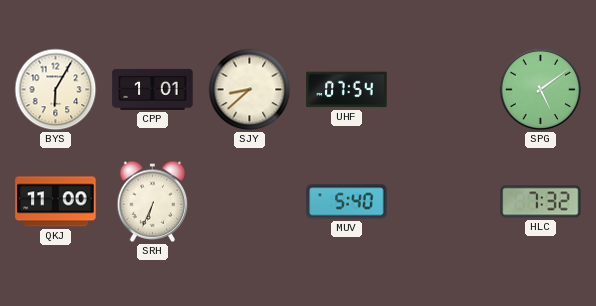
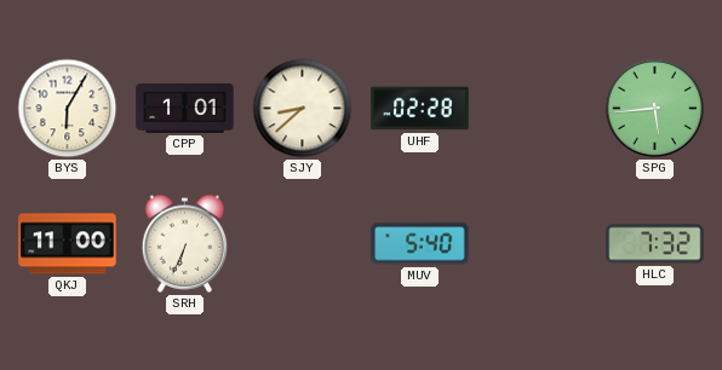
UHF: 07:54 -> 02:28
SPG: 5:09 -> 5:44
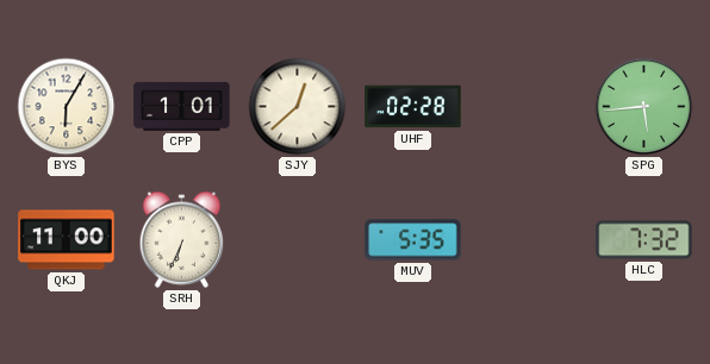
SJY: 8:38 -> 12:38
MUV: 5:40 -> 5:35
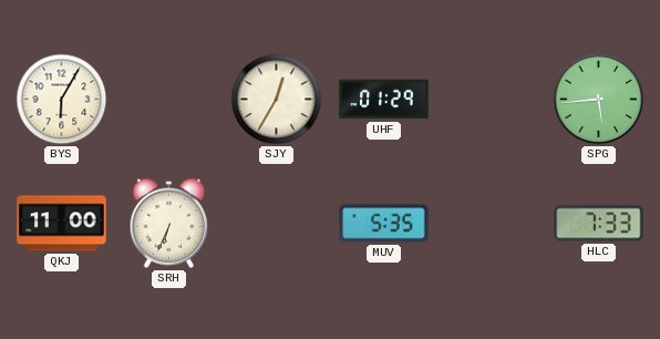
CPP: 1:01 -> none
SJY: 12:38 -> 12:35
UHF: 02:28 -> 01:29
HLC: 7:32 -> 7:33
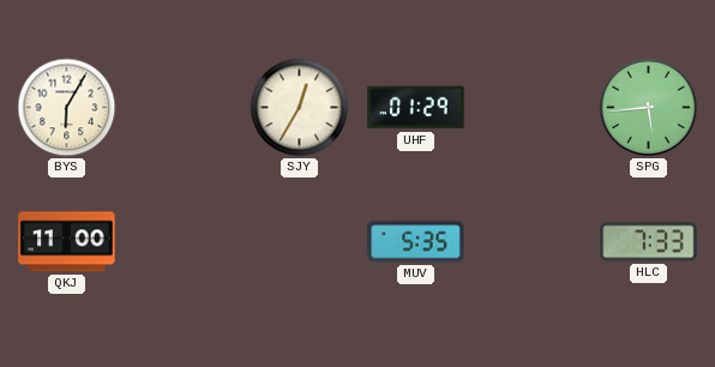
SRH: 6:34 -> none
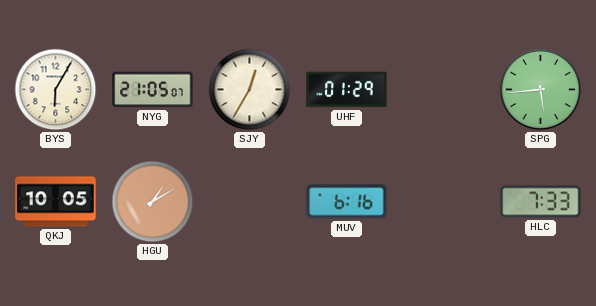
NYG: none -> 21:05
QKJ: 11:00 -> 10:05
HGU: none -> 1:10
MUV: 5:35 -> 6:16
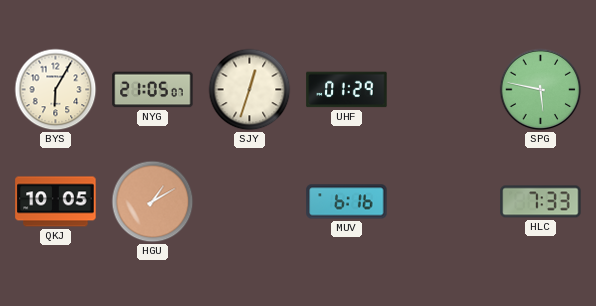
SJY: 12:35 -> 12:33
SPG: 5:44 -> 5:47
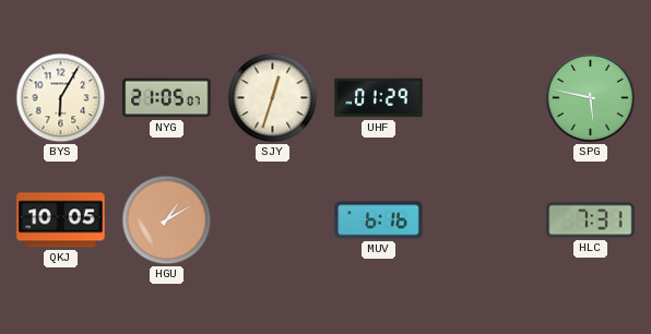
HLC: 7:33 -> 7:31
